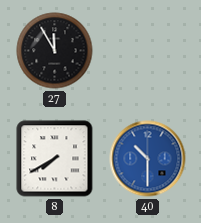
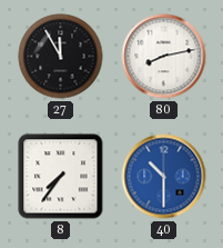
80: none -> 8:13
8: 7:40 -> 7:36
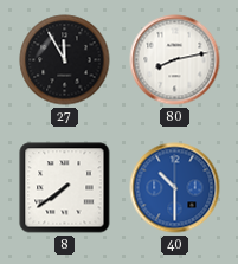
8: 7:36 -> 7:39
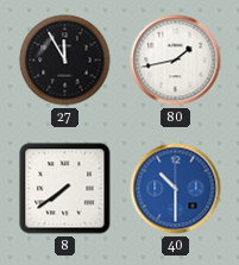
80: 8:13 -> 1:43
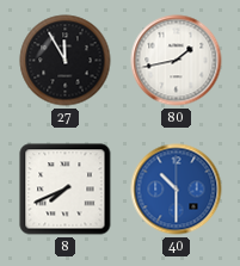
8: 7:39 -> 7:41
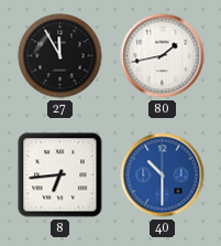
8: 7:41 -> 6:44
